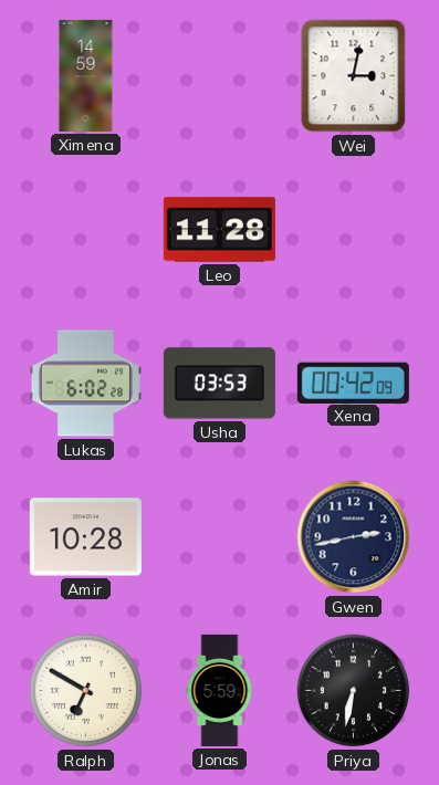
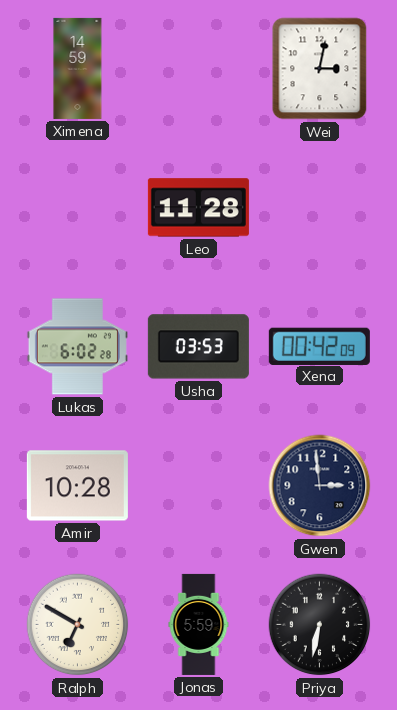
Gwen: 2:43 -> 2:59
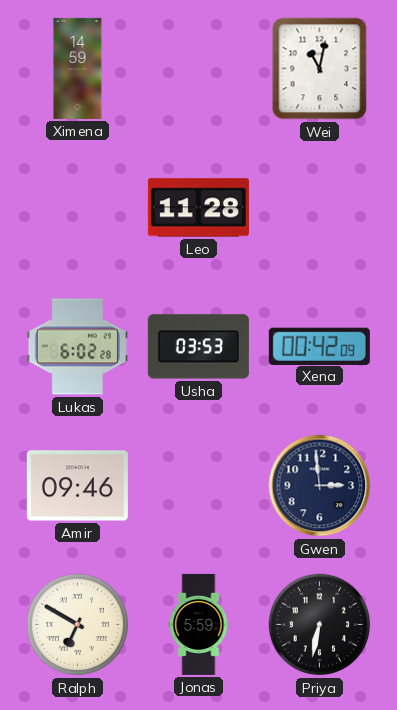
Wei: 3:02 -> 11:02
Amir: 10:28 -> 09:46
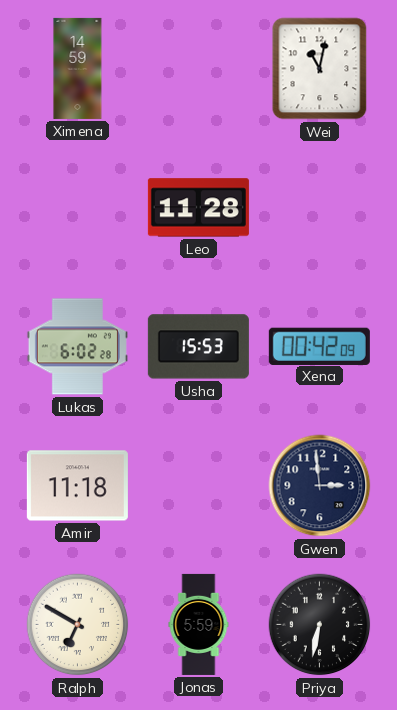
Usha: 03:53 -> 15:53
Amir: 09:46 -> 11:18
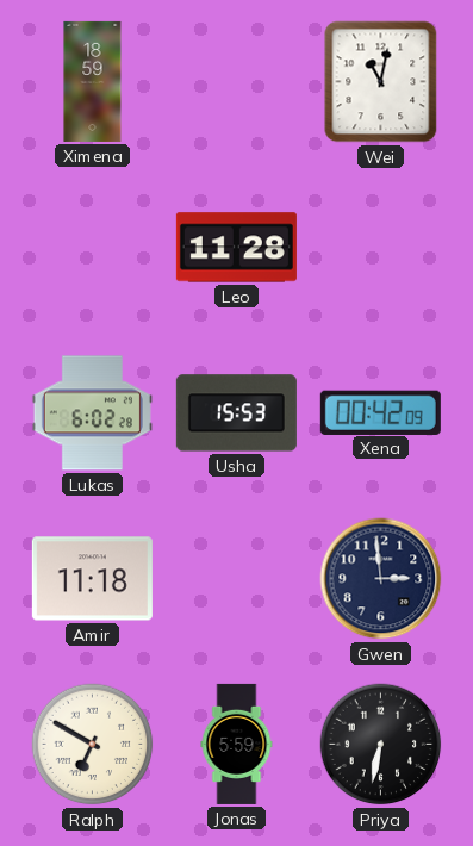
Ximena: 14:59 -> 18:59
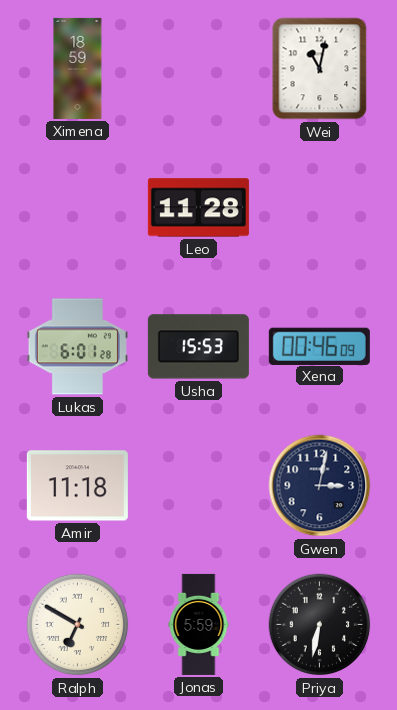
Lukas: 6:02 -> 6:01
Xena: 00:42 -> 00:46
Gwen: 2:59 -> 3:02
